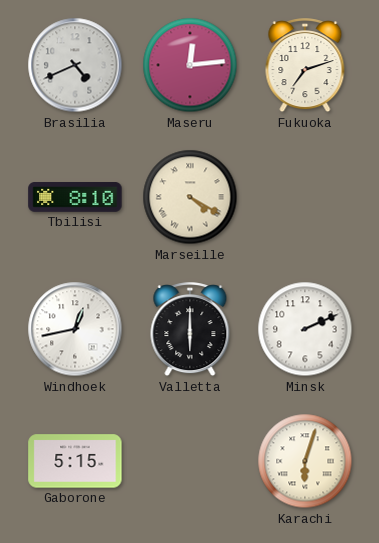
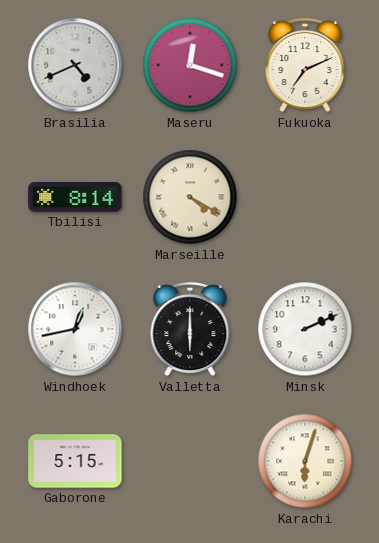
Maseru: 12:14 -> 12:18
Fukuoka: 7:12 -> 7:11
Tbilisi: 8:10 -> 8:14
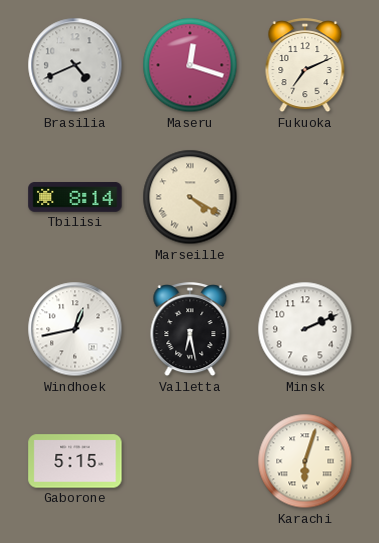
Valletta: 6:00 -> 6:28
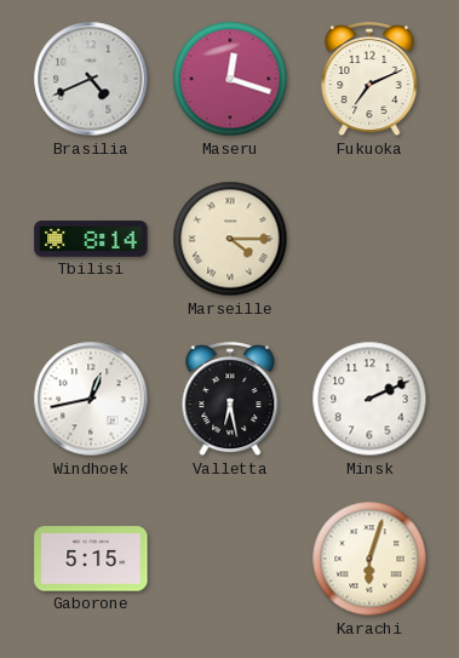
Marseille: 4:20 -> 4:15
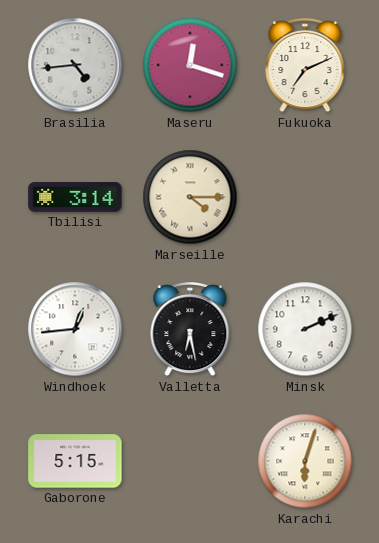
Brasilia: 4:41 -> 4:44
Tbilisi: 8:14 -> 3:14
Windhoek: 12:43 -> 12:44
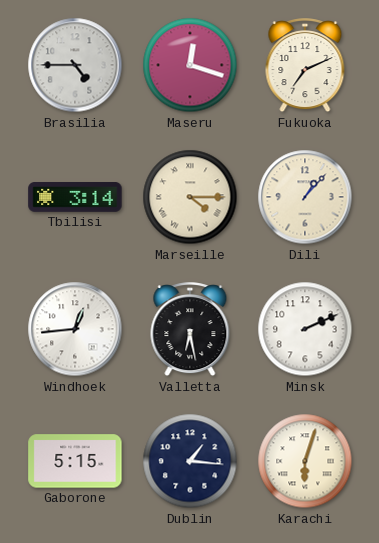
Brasilia: 4:44 -> 4:45
Dili: none -> 1:07
Dublin: none -> 1:16
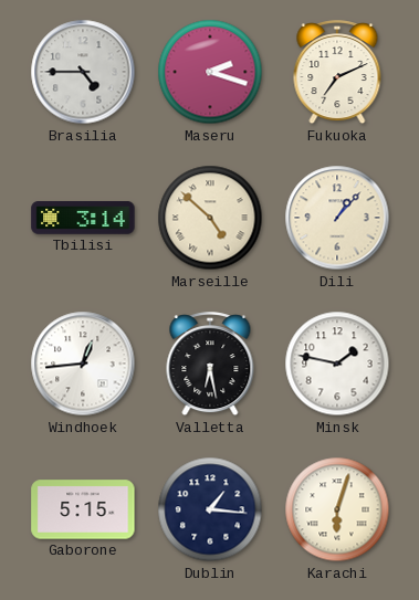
Maseru: 12:18 -> 2:18
Marseille: 4:15 -> 4:52
Minsk: 2:11 -> 1:47
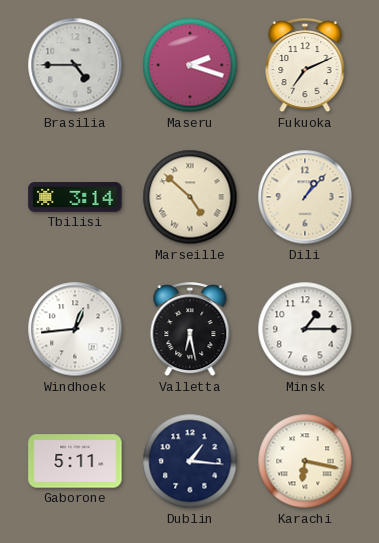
Minsk: 1:47 -> 1:15
Gaborone: 5:15 -> 5:11
Karachi: 6:03 -> 6:17
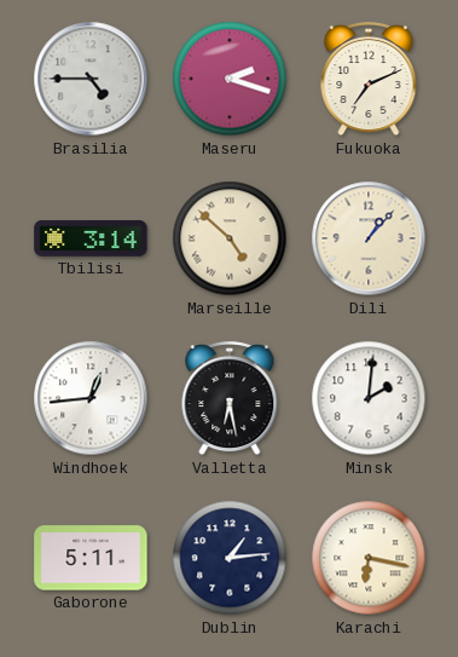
Minsk: 1:15 -> 2:01
Dublin: 1:16 -> 1:14
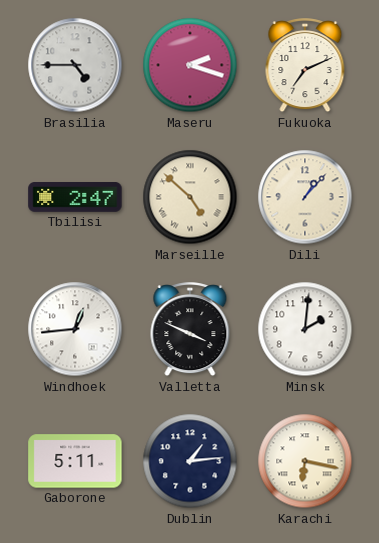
Tbilisi: 3:14 -> 2:47
Valletta: 6:28 -> 3:49
